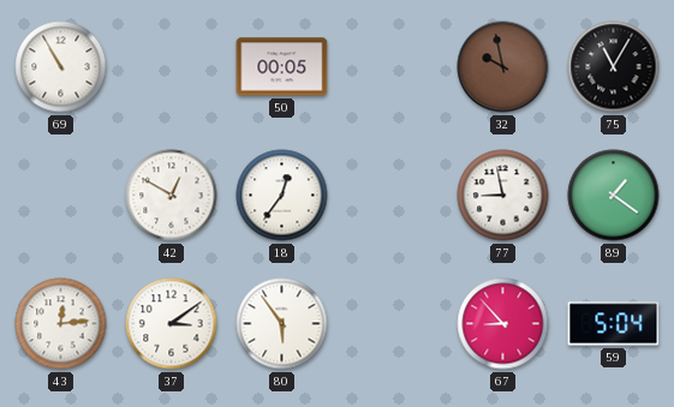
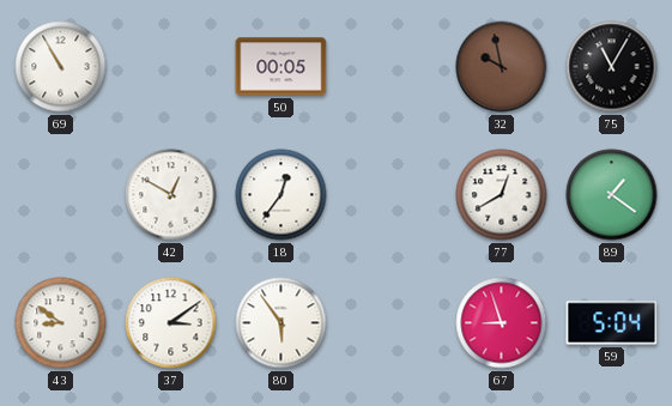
77: 8:58 -> 12:40
43: 12:14 -> 8:51
67: 8:53 -> 8:57
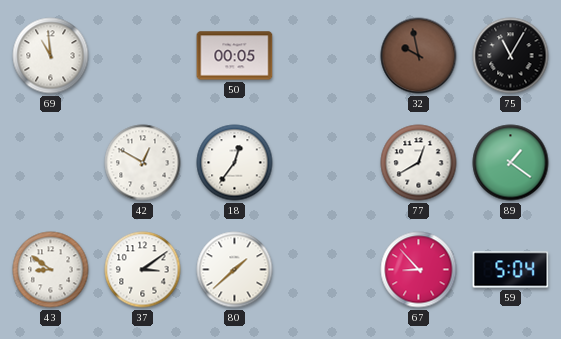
69: 10:55 -> 10:59
80: 5:54 -> 1:38
67: 8:57 -> 8:53
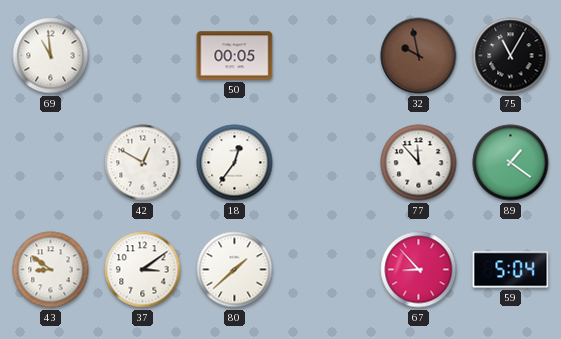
77: 12:40 -> 11:53
